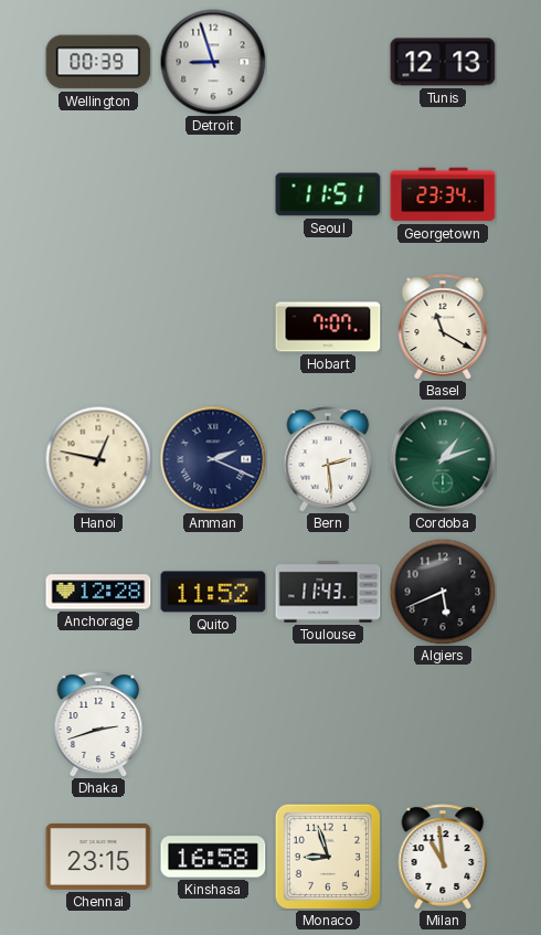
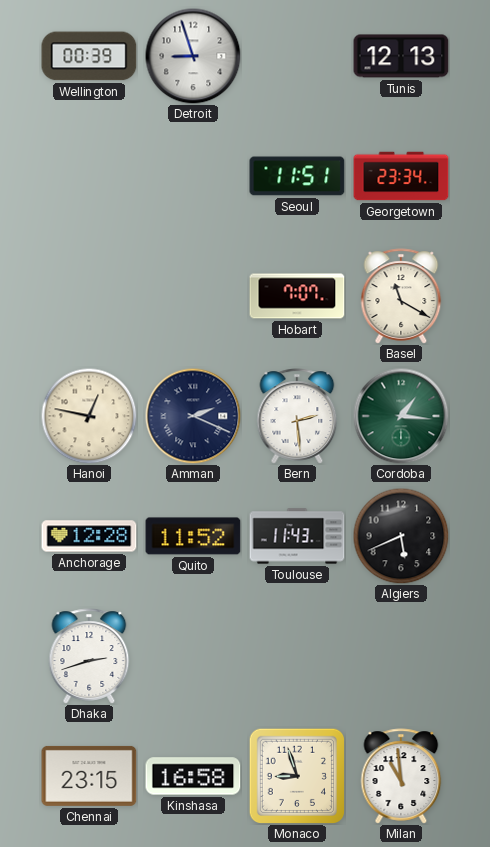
Cordoba: 1:12 -> 1:16
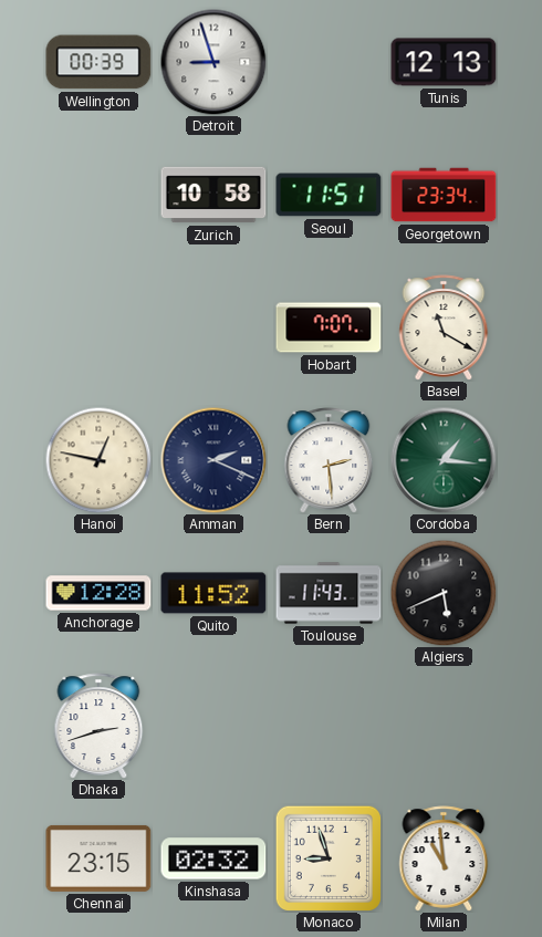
Zurich: none -> 10:58
Kinshasa: 16:58 -> 02:32
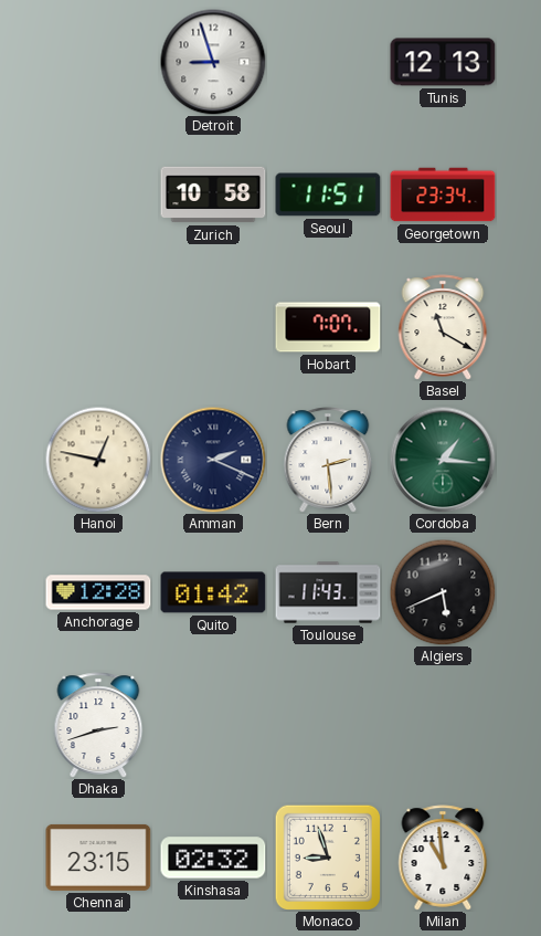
Wellington: 00:39 -> none
Quito: 11:52 -> 01:42
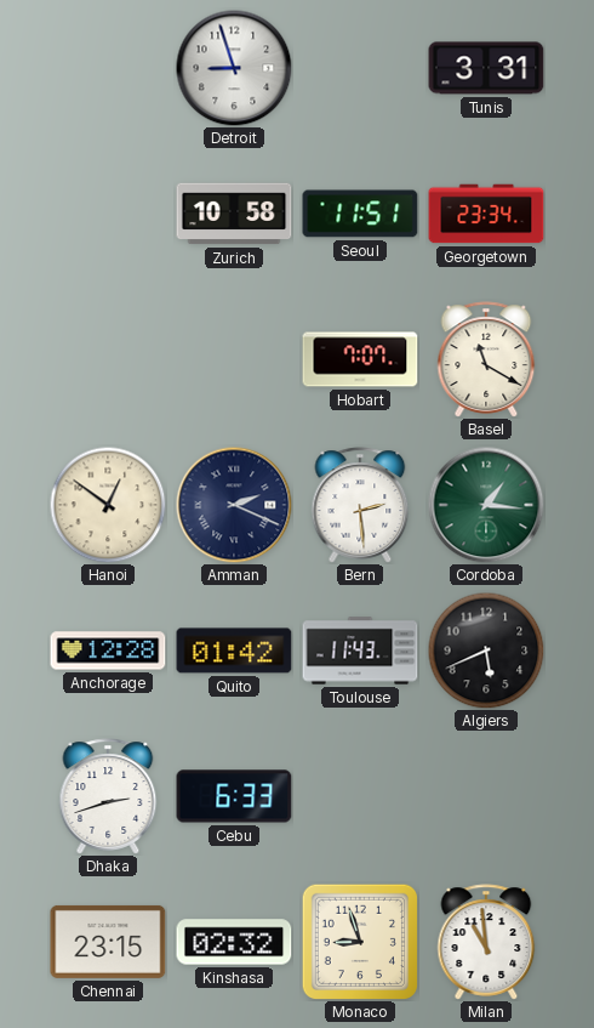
Tunis: 12:13 -> 3:31
Hanoi: 12:47 -> 12:51
Cebu: none -> 6:33
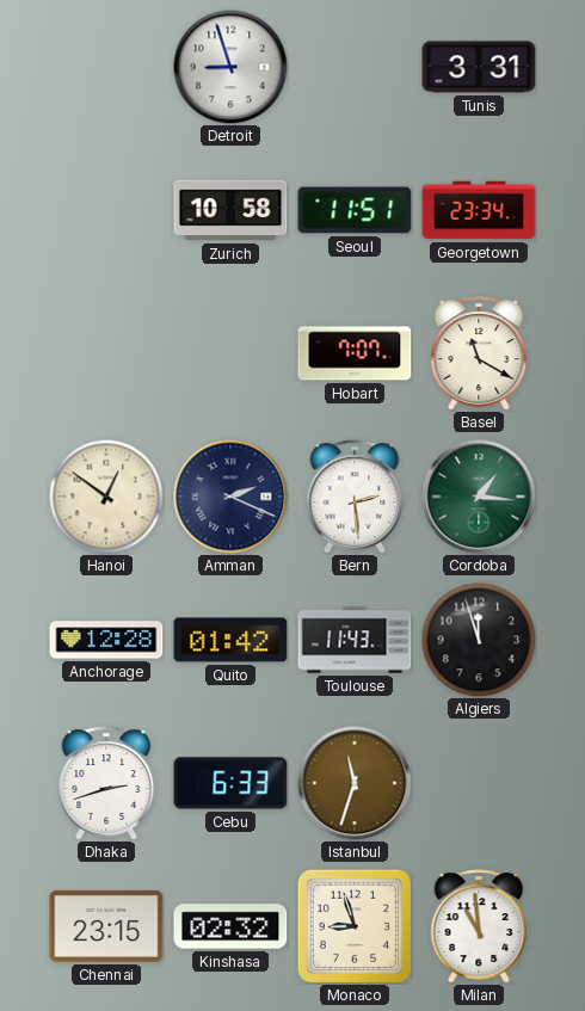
Algiers: 5:41 -> 11:57
Istanbul: none -> 11:33
